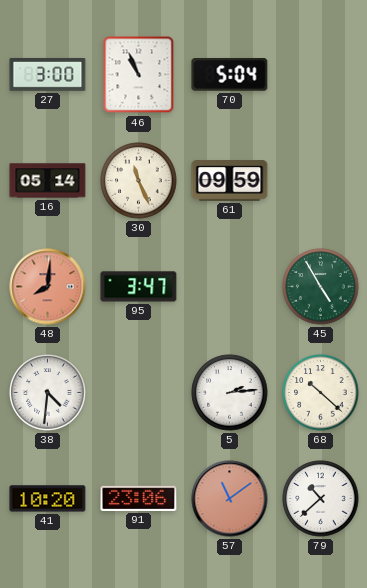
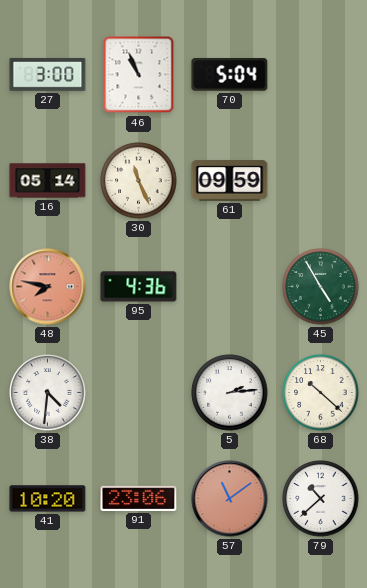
48: 8:01 -> 7:47
95: 3:47 -> 4:36
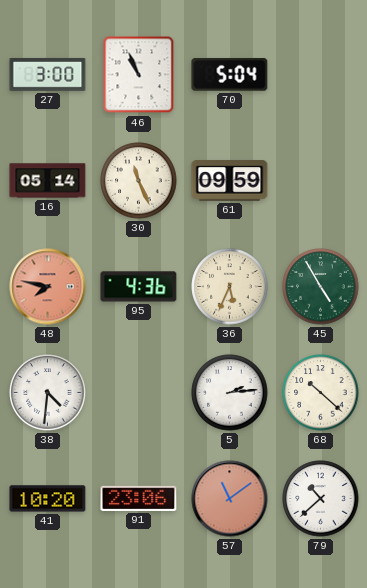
36: none -> 5:34
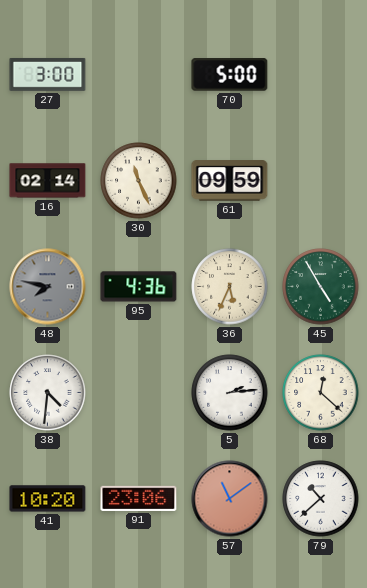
46: 10:56 -> none
70: 5:04 -> 5:00
16: 05:14 -> 02:14
48 dial: salmon -> grey
68: 10:22 -> 12:22
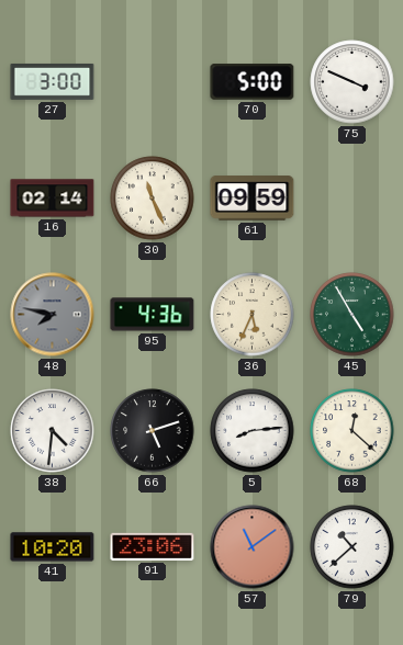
75: none -> 3:49
66: none -> 5:12
5: 2:14 -> 8:14
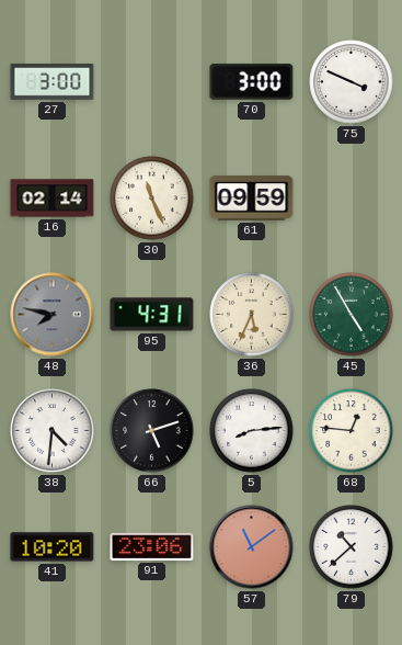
70: 5:00 -> 3:00
95: 4:36 -> 4:31
68: 12:22 -> 12:46
